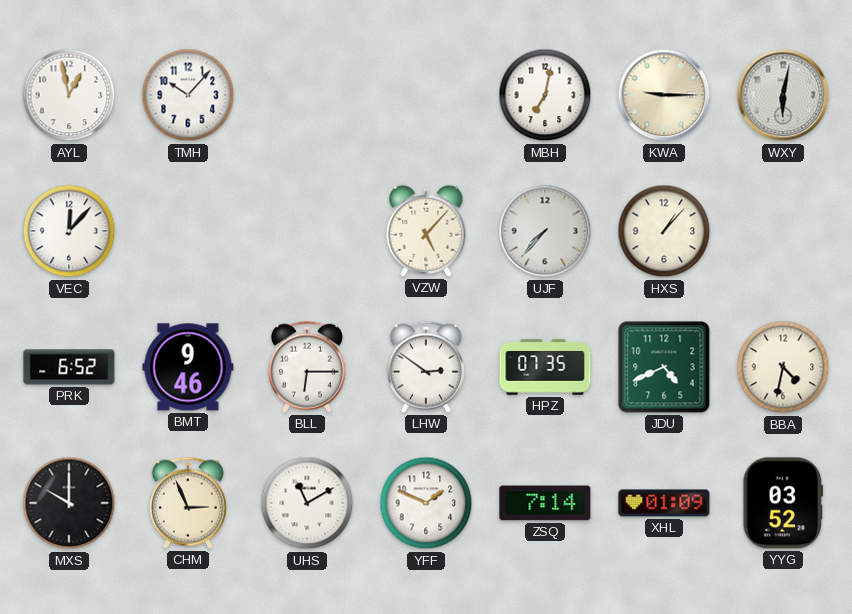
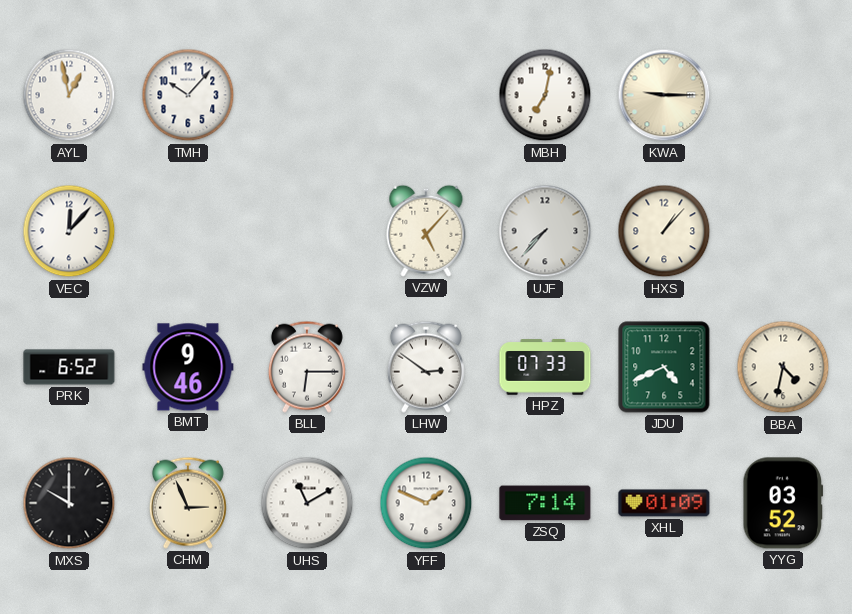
WXY: 6:02 -> none
HPZ: 07:35 -> 07:33
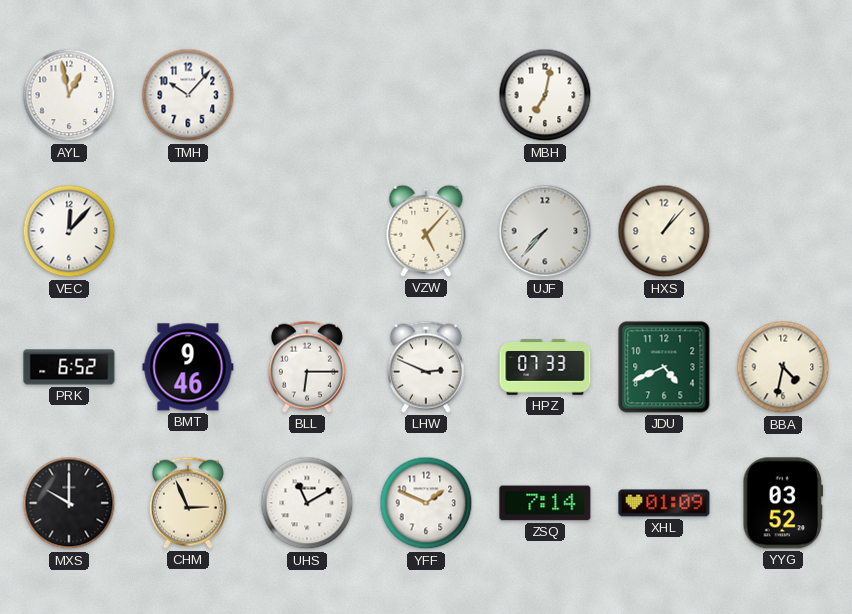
KWA: 9:15 -> none
LHW: 2:51 -> 2:49
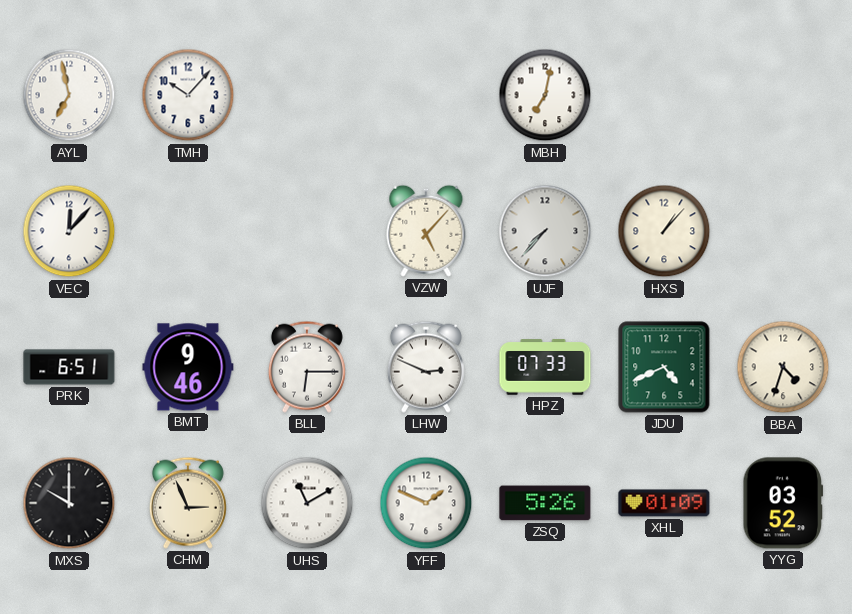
AYL: 12:58 -> 6:58
PRK: 6:52 -> 6:51
BBA: 4:32 -> 4:33
ZSQ: 7:14 -> 5:26
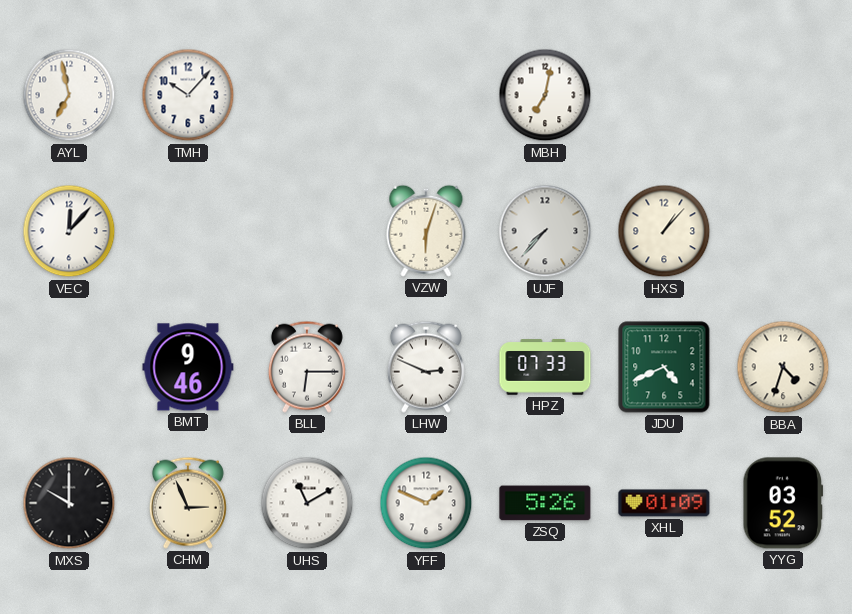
VZW: 5:07 -> 6:03
PRK: 6:51 -> none
